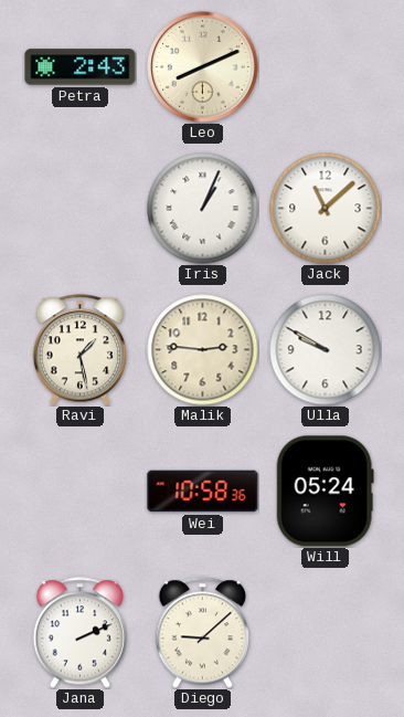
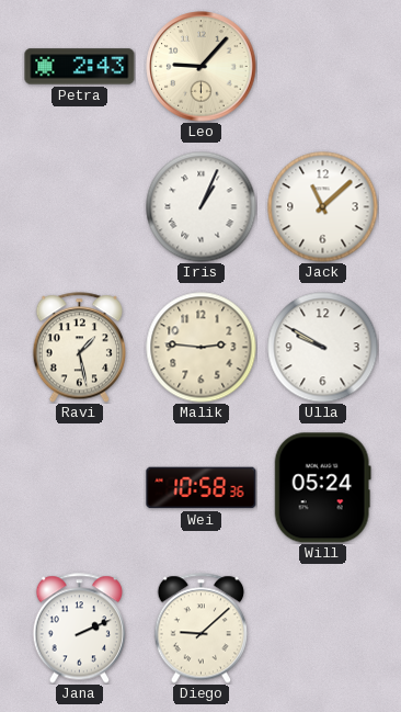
Leo: 8:11 -> 9:07
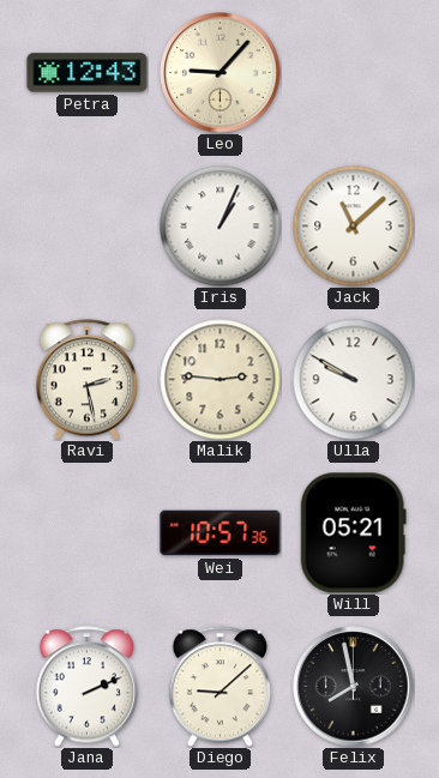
Petra: 2:43 -> 12:43
Ravi: 1:28 -> 2:28
Wei: 10:58 -> 10:57
Will: 05:24 -> 05:21
Felix: none -> 7:58
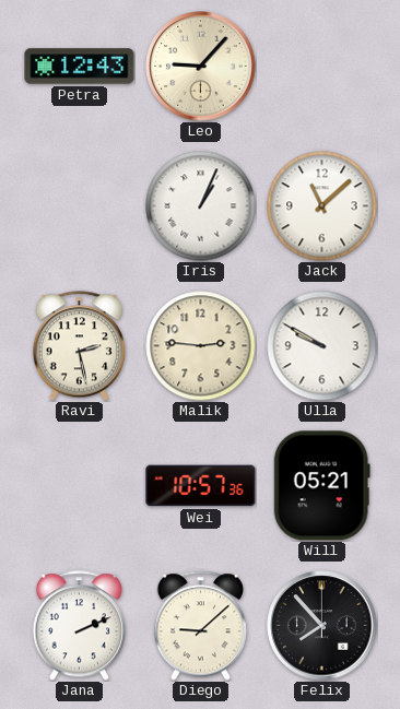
Felix: 7:58 -> 7:53
